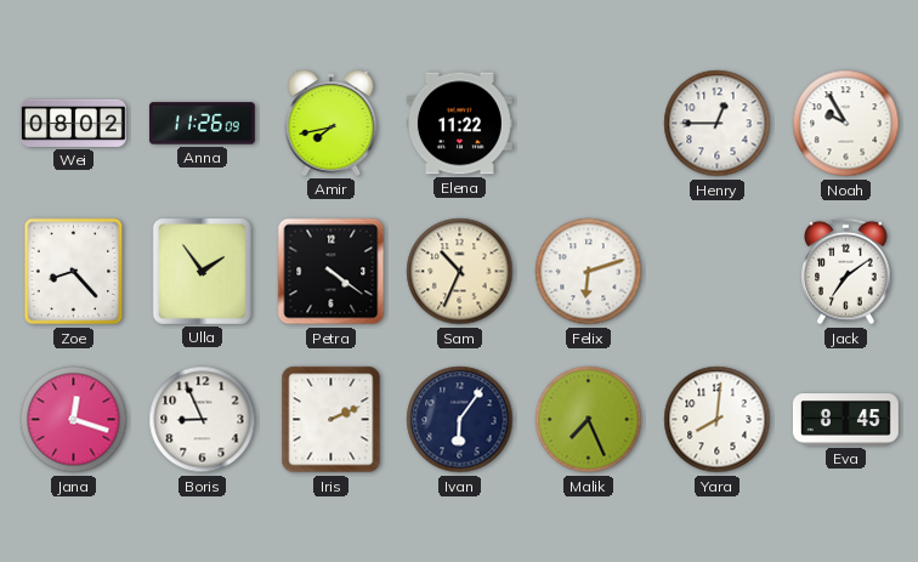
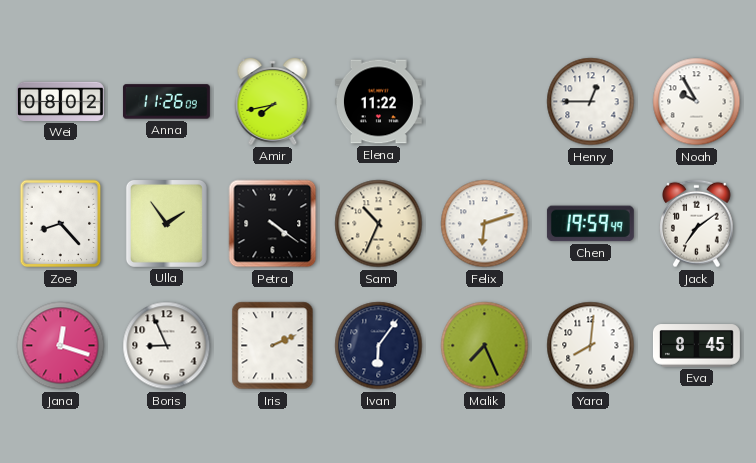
Chen: none -> 19:59
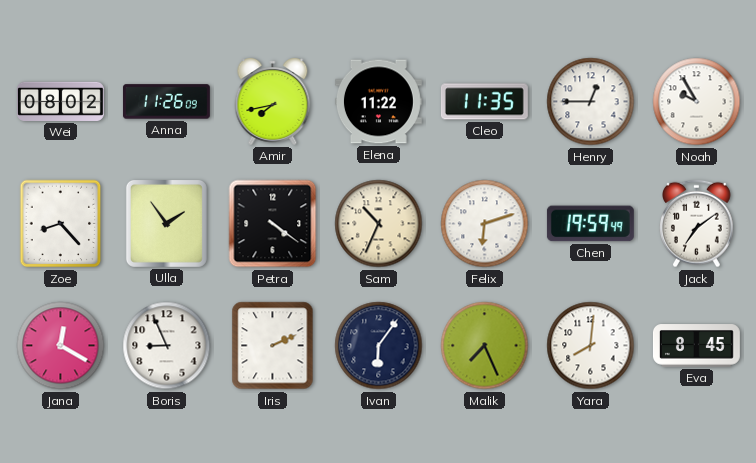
Cleo: none -> 11:35
Jana: 12:18 -> 12:20
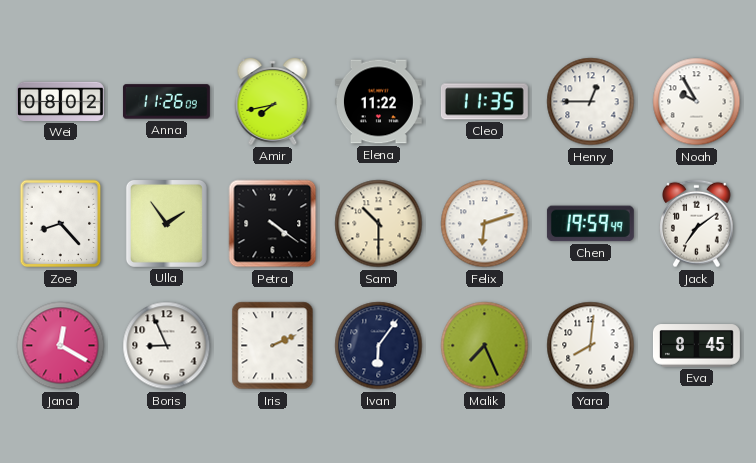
Sam: 10:34 -> 10:30
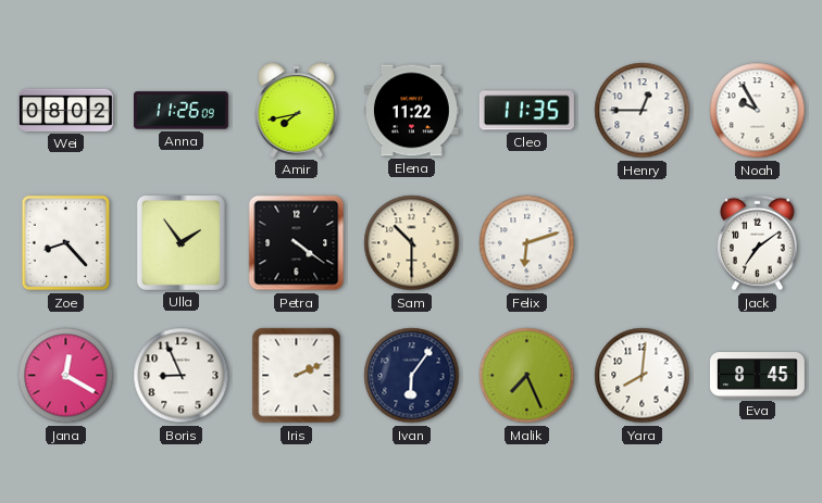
Chen: 19:59 -> none
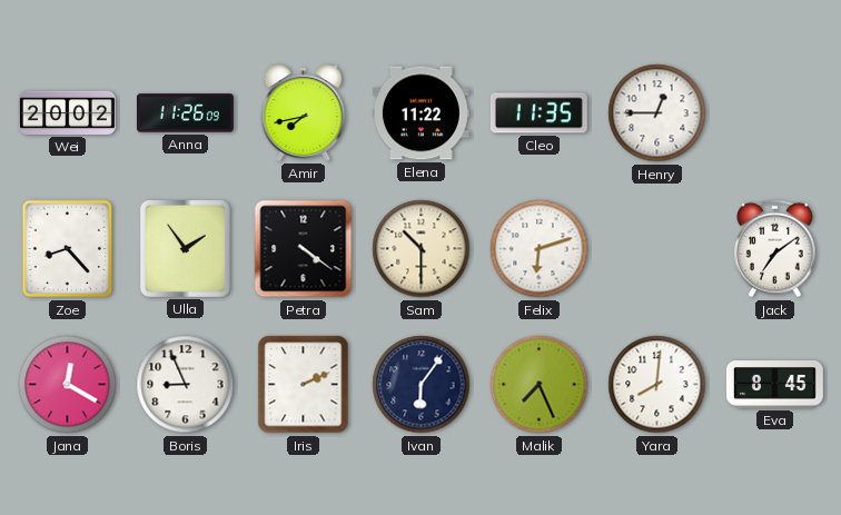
Wei: 08:02 -> 20:02
Noah: 9:55 -> none
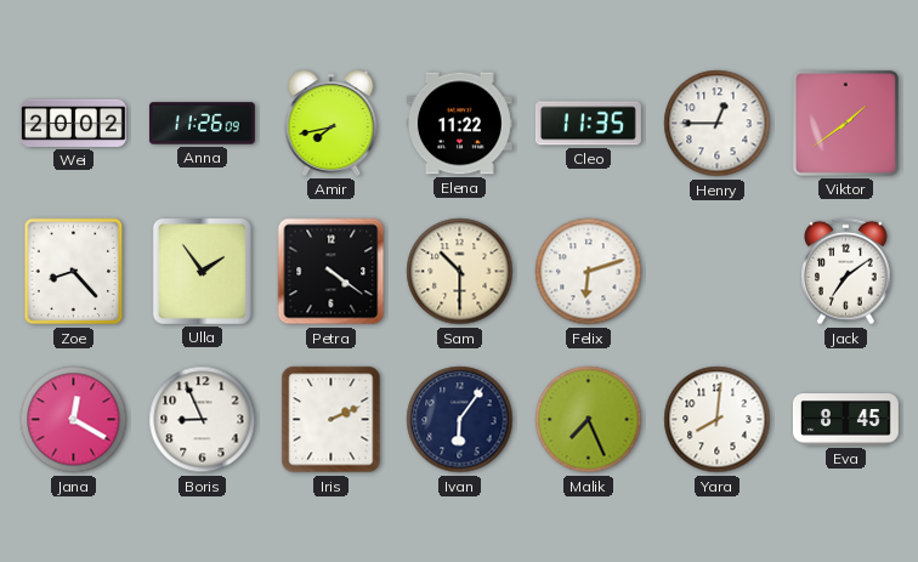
Viktor: none -> 1:39
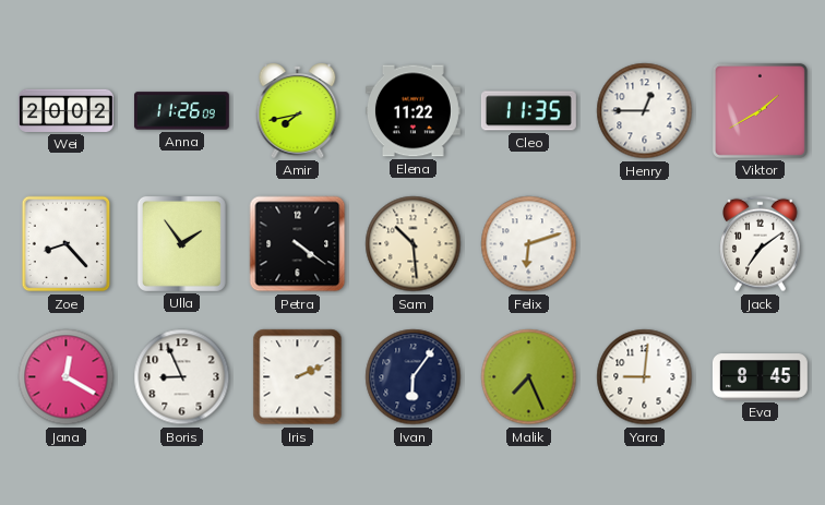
Viktor: 1:39 -> 1:40
Sam: 10:30 -> 10:29
Yara: 8:01 -> 9:01
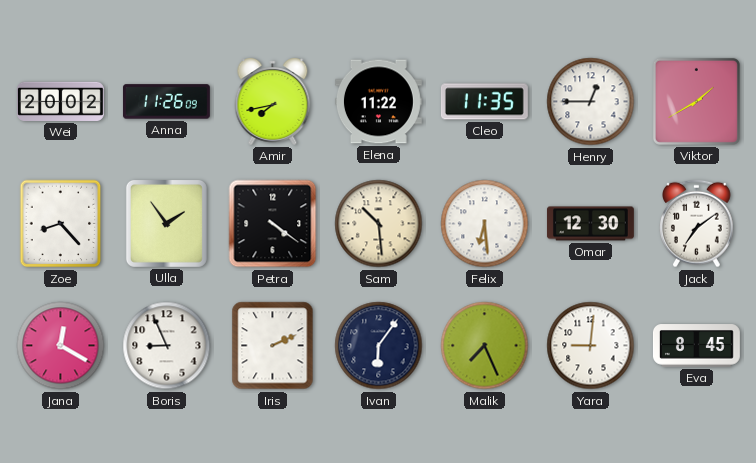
Felix: 6:12 -> 6:29
Omar: none -> 12:30
